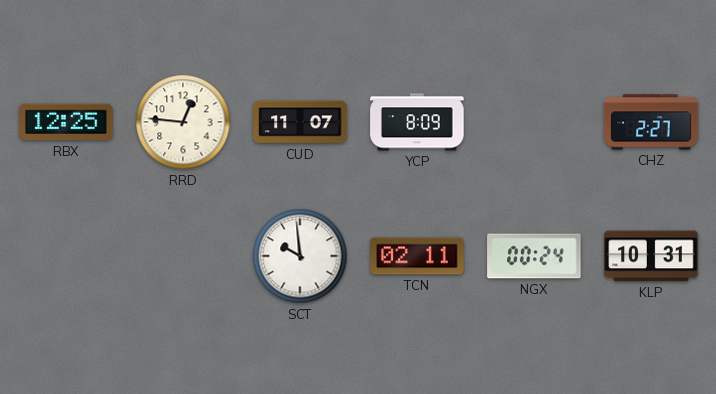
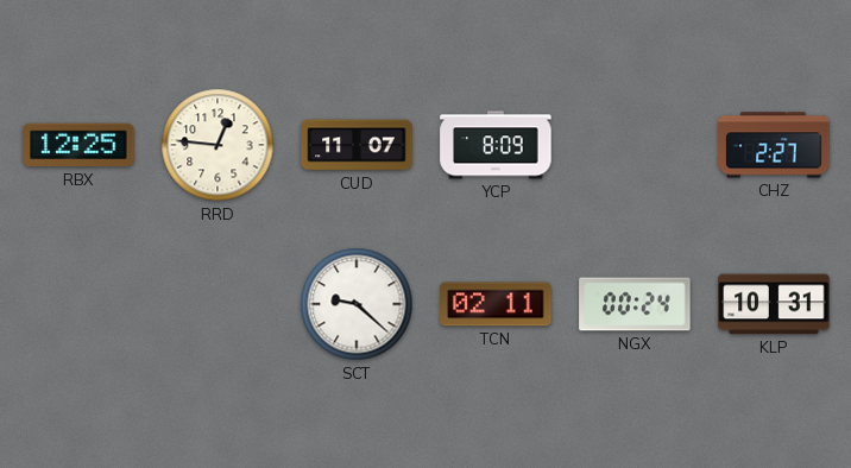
SCT: 9:59 -> 9:22
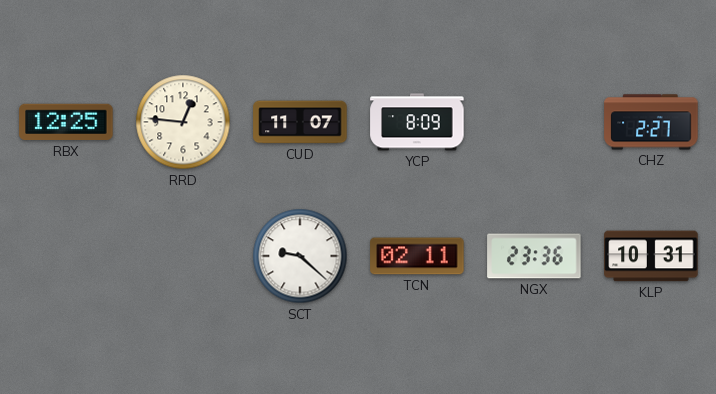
NGX: 00:24 -> 23:36
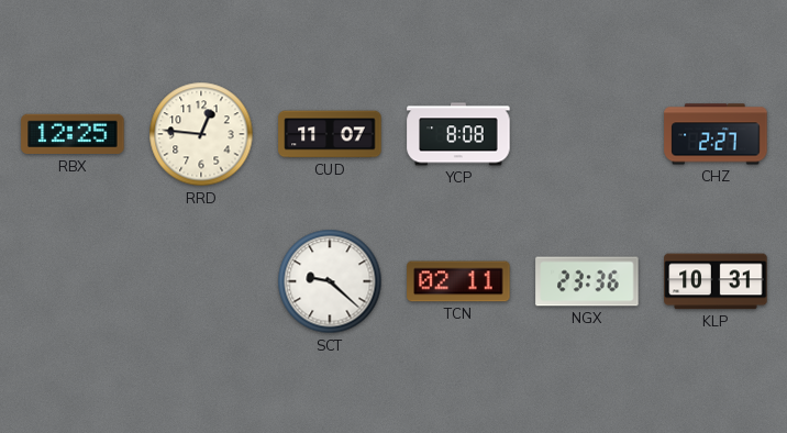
YCP: 8:09 -> 8:08
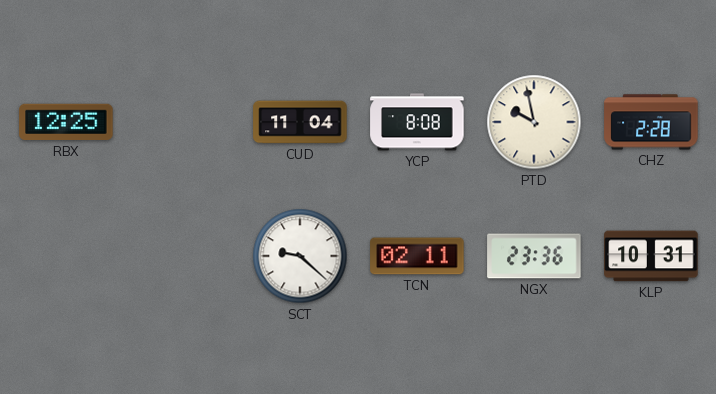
RRD: 12:46 -> none
CUD: 11:07 -> 11:04
PTD: none -> 9:58
CHZ: 2:27 -> 2:28
